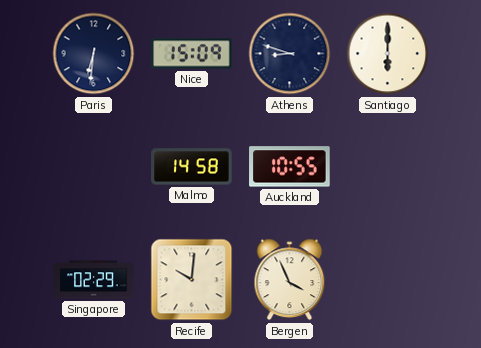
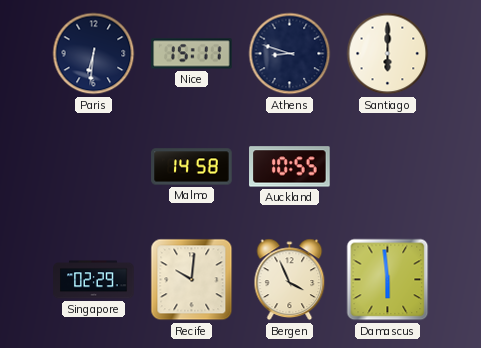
Nice: 15:09 -> 15:11
Damascus: none -> 5:59
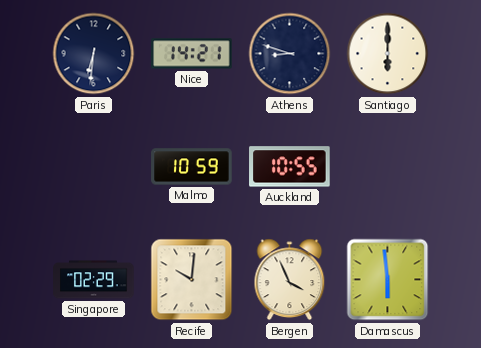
Nice: 15:11 -> 14:21
Malmo: 14:58 -> 10:59
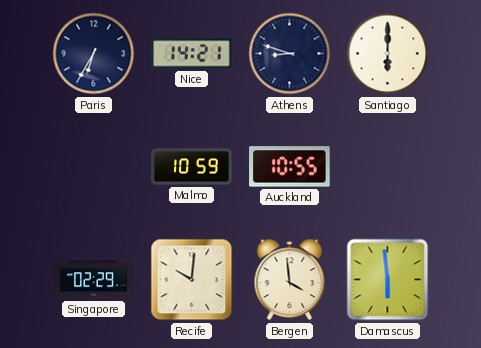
Paris: 6:31 -> 6:35
Bergen: 3:56 -> 3:59
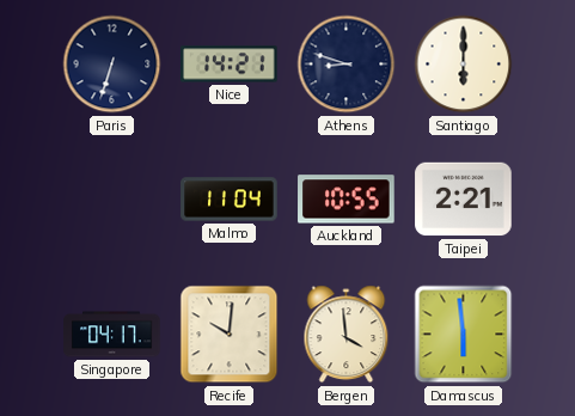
Paris: 6:35 -> 6:33
Malmo: 10:59 -> 11:04
Taipei: none -> 2:21
Singapore: 02:29 -> 04:17
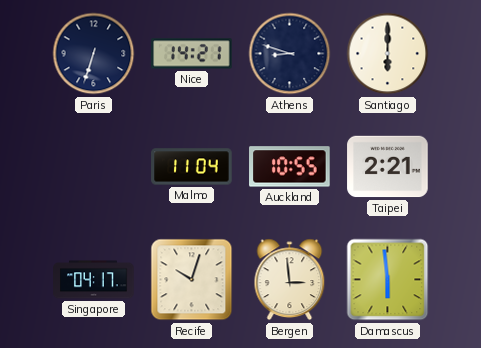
Recife: 10:01 -> 10:03
Bergen: 3:59 -> 2:59
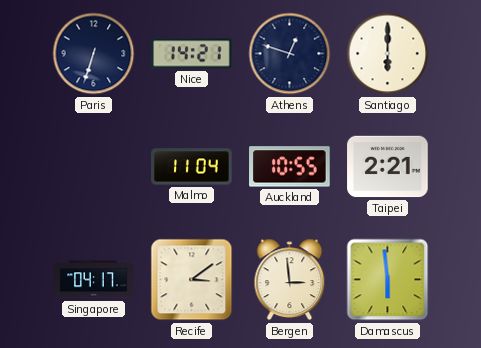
Athens: 8:48 -> 12:48
Recife: 10:03 -> 3:09
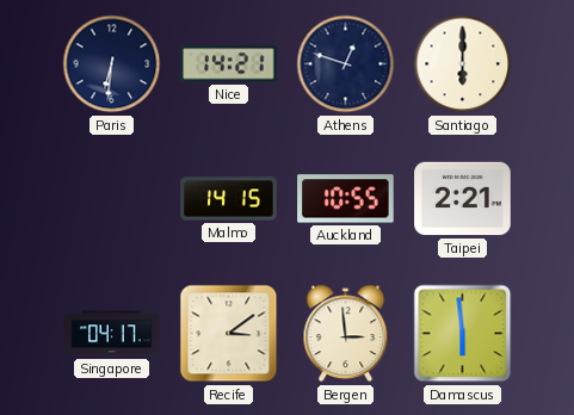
Paris: 6:33 -> 6:31
Malmo: 11:04 -> 14:15
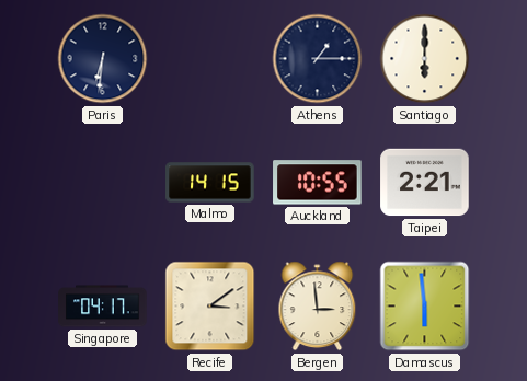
Nice: 14:21 -> none
Athens: 12:48 -> 1:15
